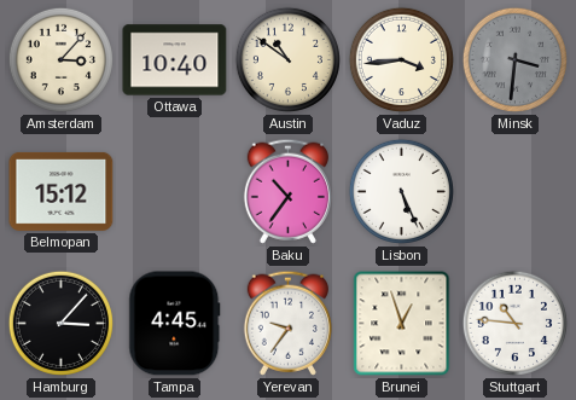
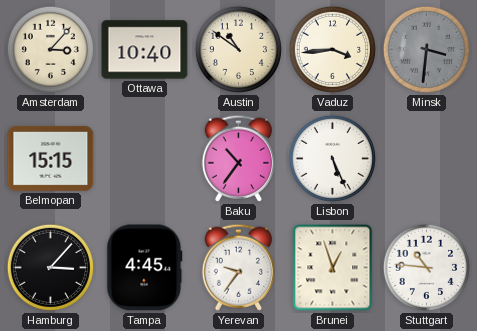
Belmopan: 15:12 -> 15:15
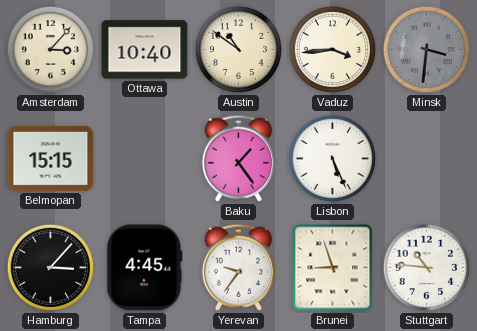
Baku: 10:36 -> 1:24
Brunei: 12:57 -> 8:57
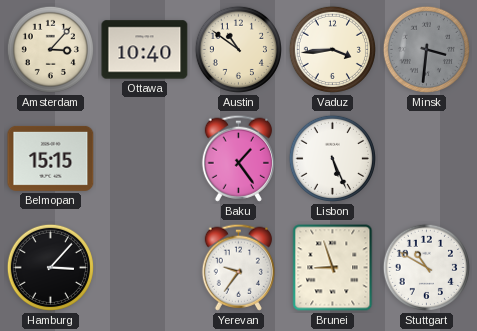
Tampa: 4:45 -> none
Stuttgart: 10:46 -> 10:50
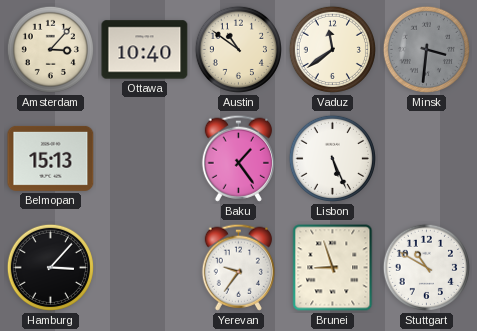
Vaduz: 3:44 -> 11:39
Belmopan: 15:15 -> 15:13
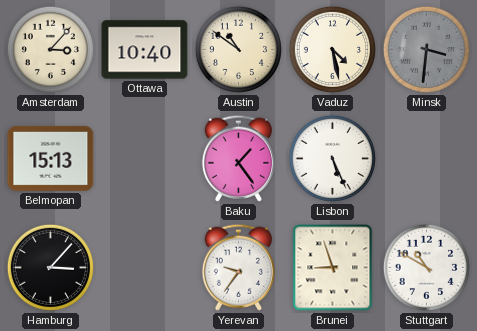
Vaduz: 11:39 -> 4:28
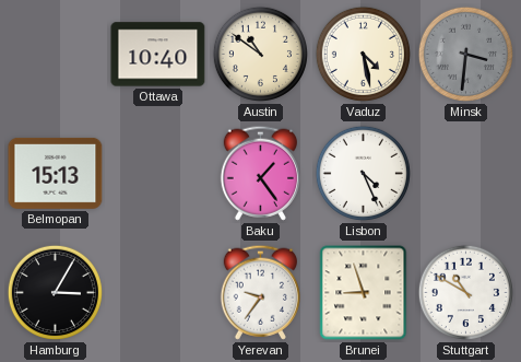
Amsterdam: 3:07 -> none
Lisbon: 5:26 -> 4:26
Hamburg: 3:07 -> 3:05
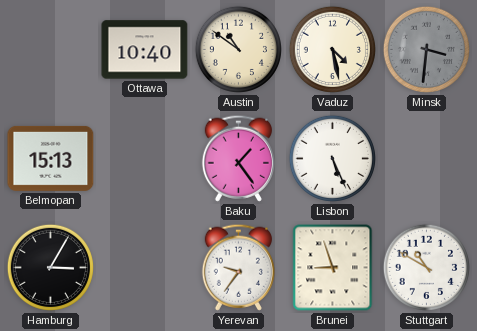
Lisbon: 4:26 -> 5:26
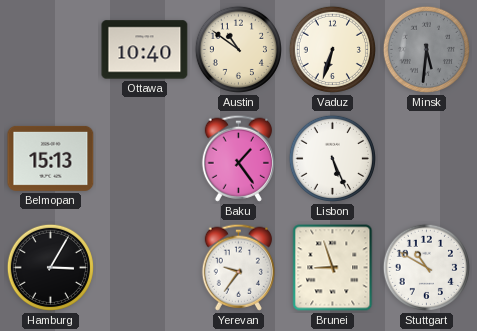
Vaduz: 4:28 -> 6:33
Minsk: 3:31 -> 5:31
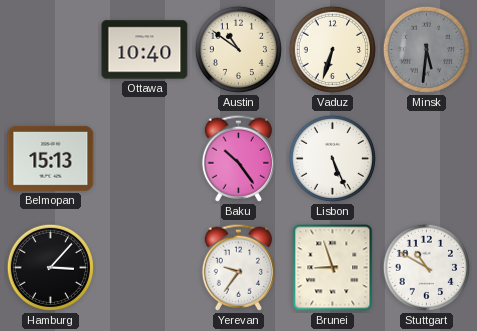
Baku: 1:24 -> 10:24
Hamburg: 3:05 -> 3:07
